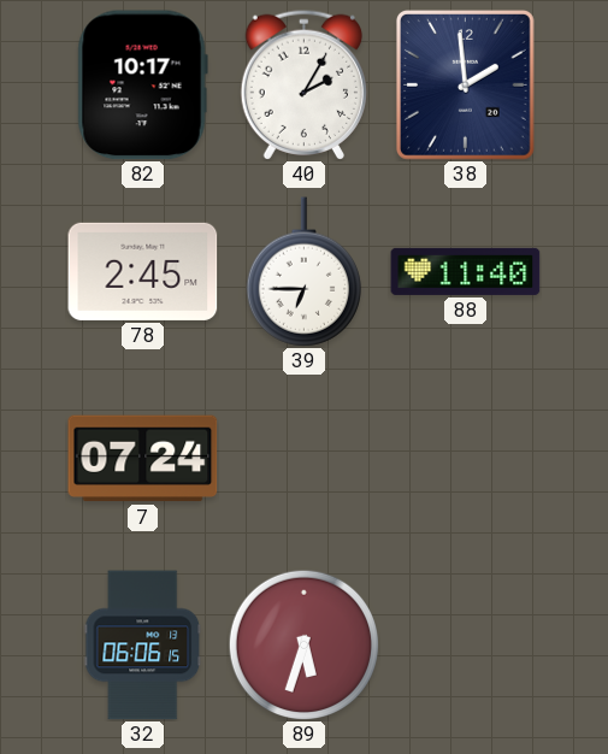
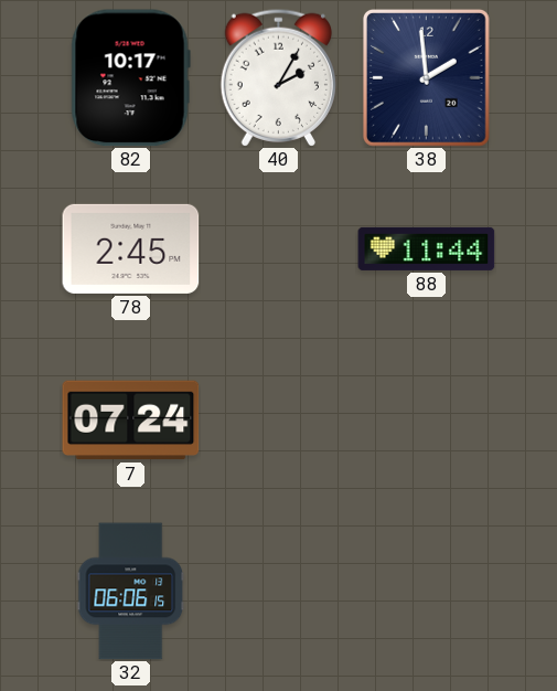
39: 6:45 -> none
88: 11:40 -> 11:44
89: 5:33 -> none
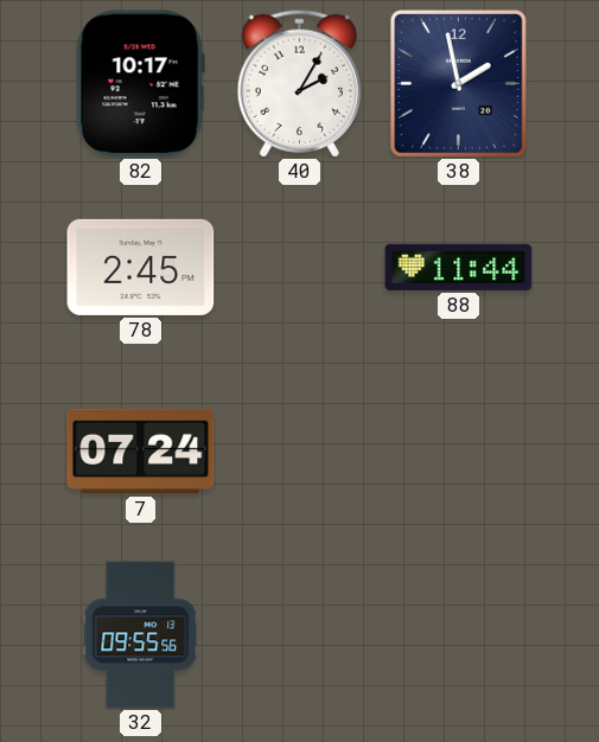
38: 1:59 -> 1:58
32: 06:06 -> 09:55
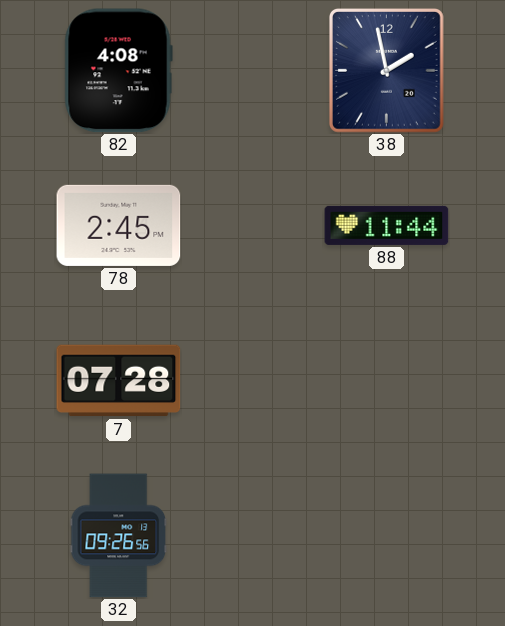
82: 10:17 -> 4:08
40: 2:05 -> none
7: 07:24 -> 07:28
32: 09:55 -> 09:26
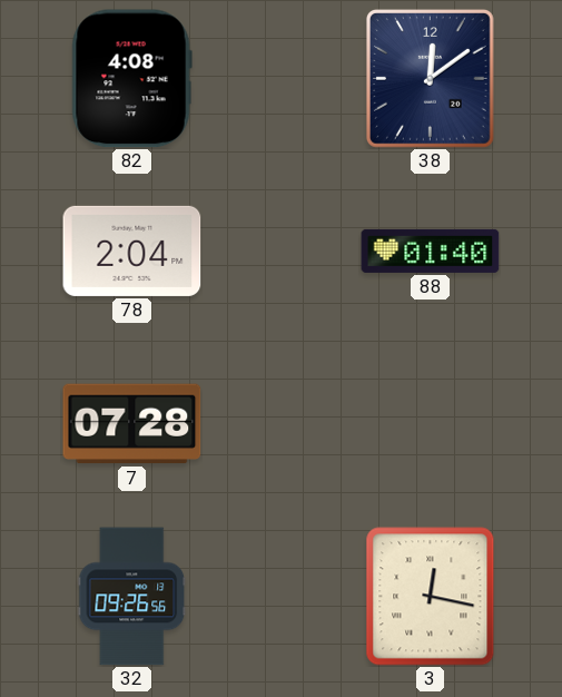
38: 1:58 -> 12:09
78: 2:45 -> 2:04
88: 11:44 -> 01:40
3: none -> 12:17
